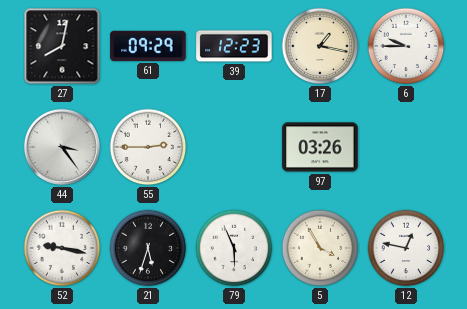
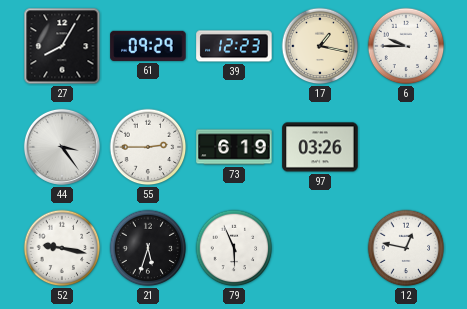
27: 8:02 -> 8:05
73: none -> 6:19
5: 3:55 -> none
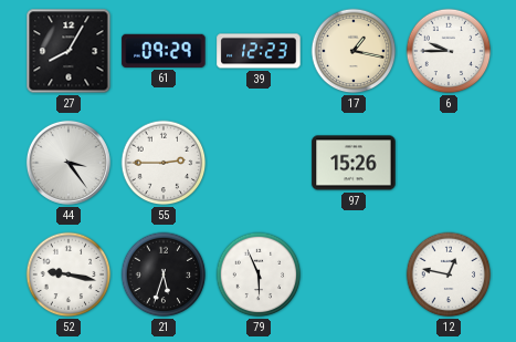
73: 6:19 -> none
97: 03:26 -> 15:26
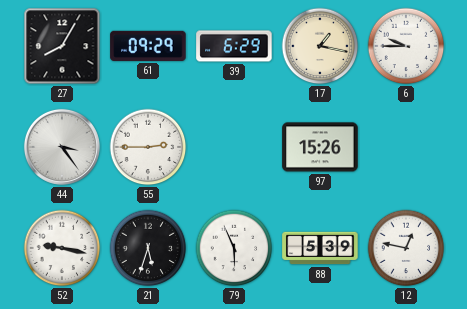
39: 12:23 -> 6:29
88: none -> 5:39
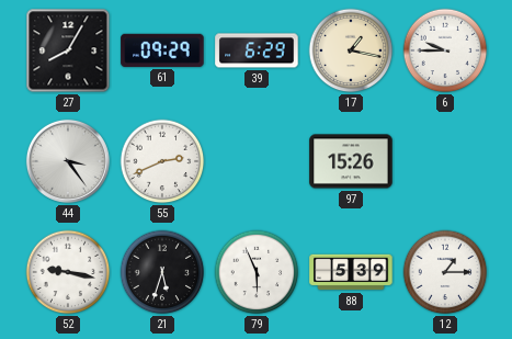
55: 2:45 -> 2:41
12: 12:47 -> 1:15
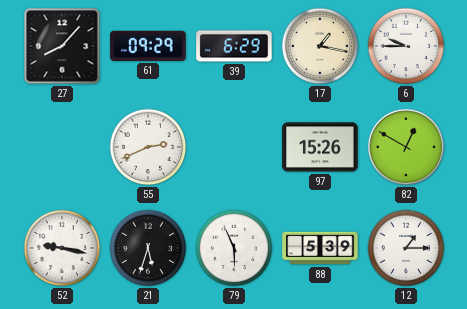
27: 8:05 -> 8:07
44: 3:24 -> none
82: none -> 12:50
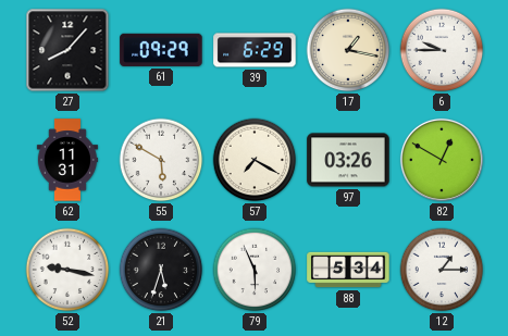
62: none -> 11:31
55: 2:41 -> 5:50
57: none -> 7:20
97: 15:26 -> 03:26
88: 5:39 -> 5:34
